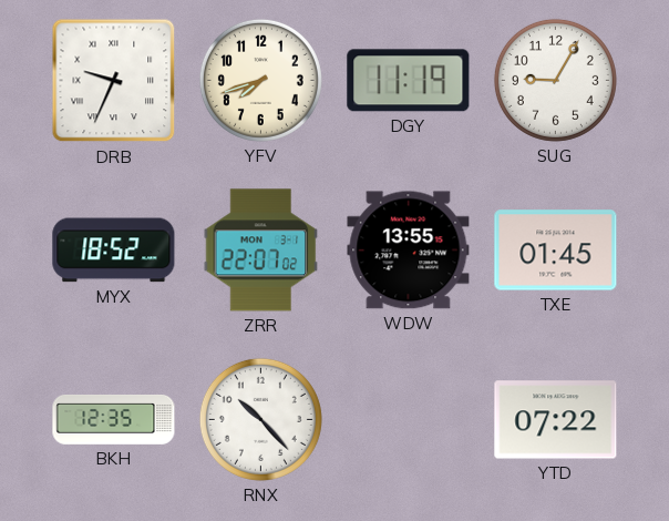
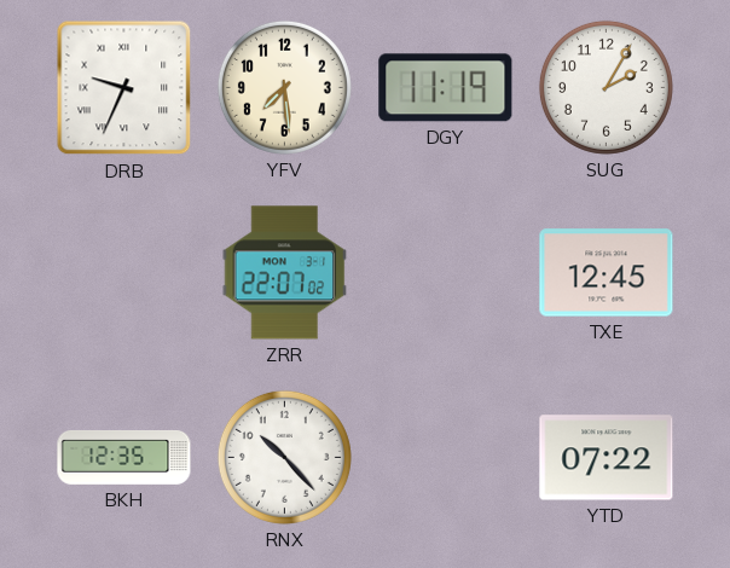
YFV: 7:42 -> 7:29
SUG: 9:05 -> 2:05
MYX: 18:52 -> none
WDW: 13:55 -> none
TXE: 01:45 -> 12:45
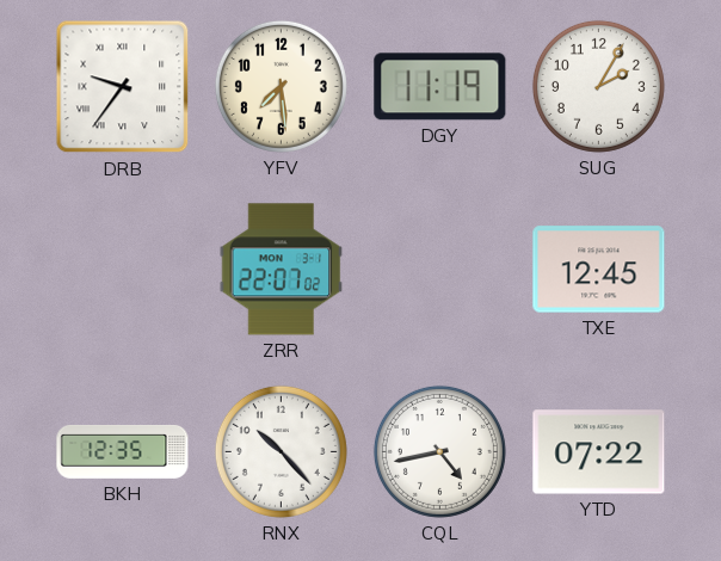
DRB: 9:34 -> 9:36
CQL: none -> 4:43
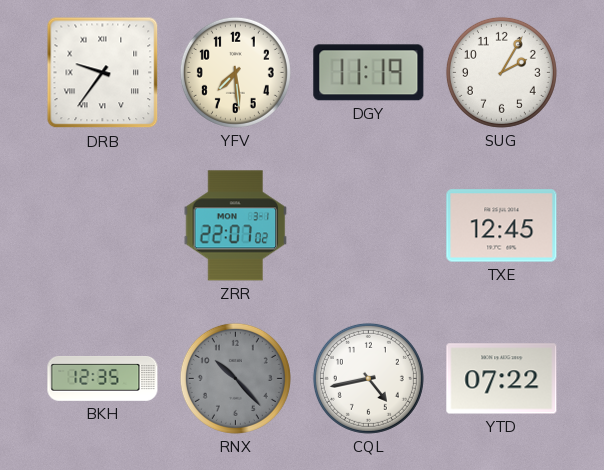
RNX dial: white -> grey
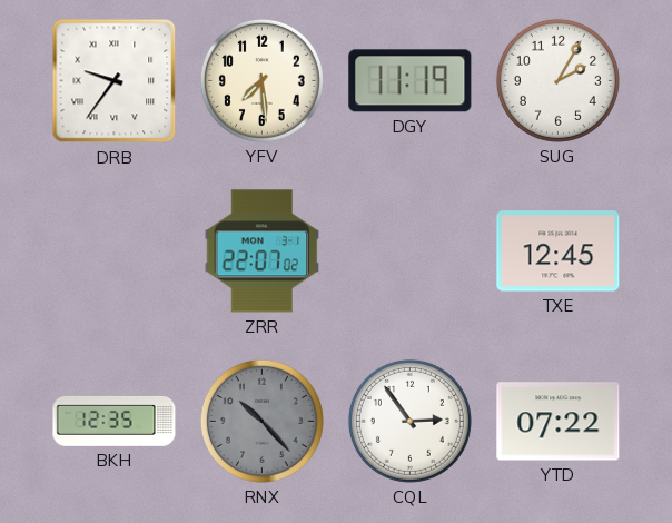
CQL: 4:43 -> 2:54
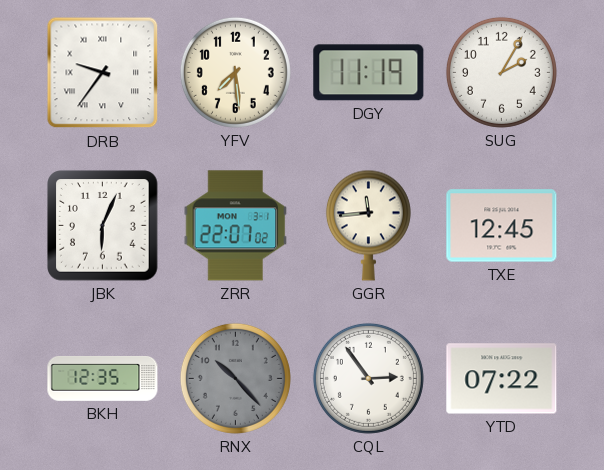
JBK: none -> 6:04
GGR: none -> 11:44
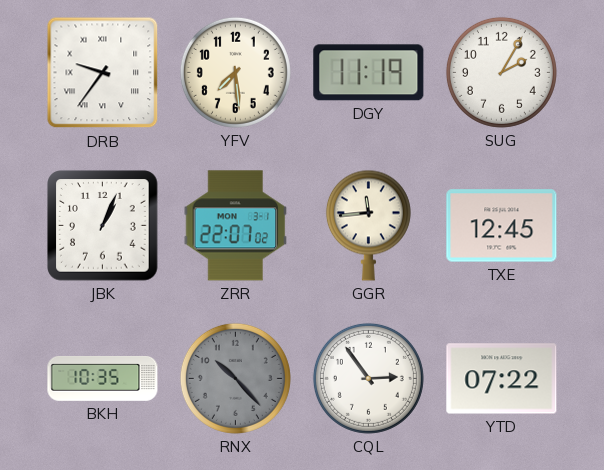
JBK: 6:04 -> 1:04
BKH: 12:35 -> 10:35
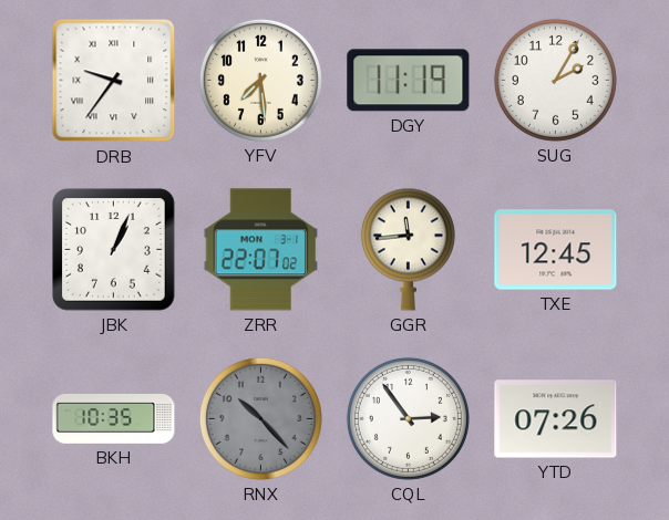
YTD: 07:22 -> 07:26
